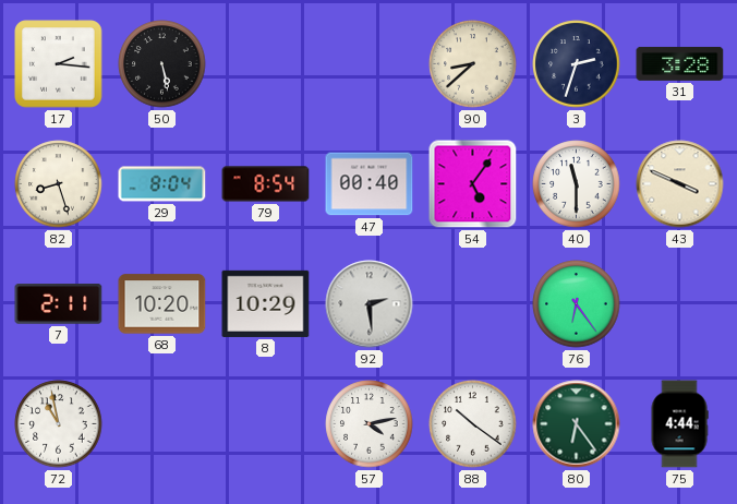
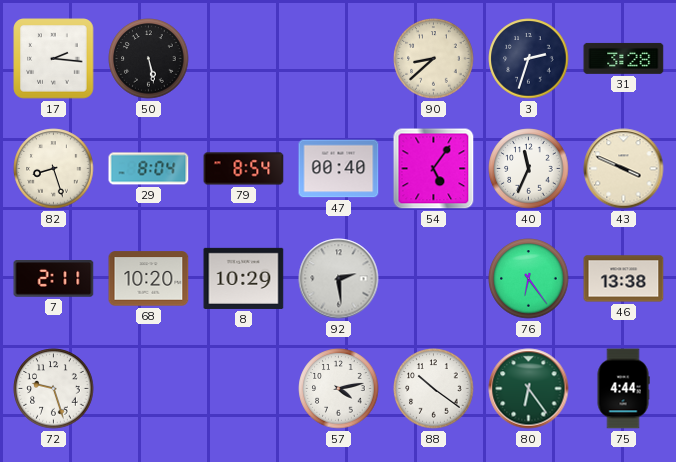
40: 11:30 -> 11:34
46: none -> 13:38
72: 10:58 -> 9:27
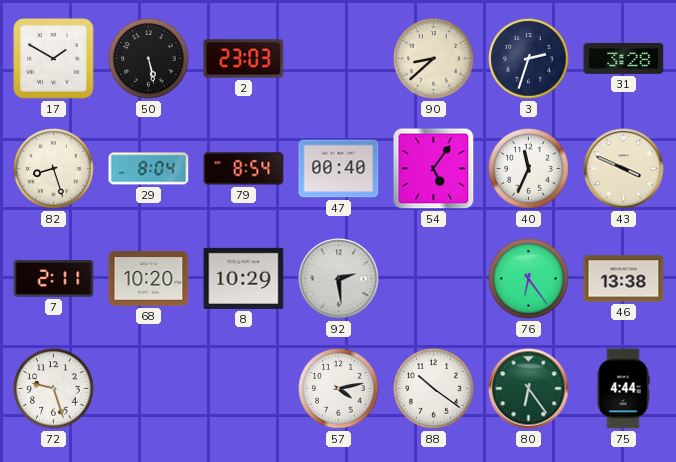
17: 2:16 -> 1:50
2: none -> 23:03
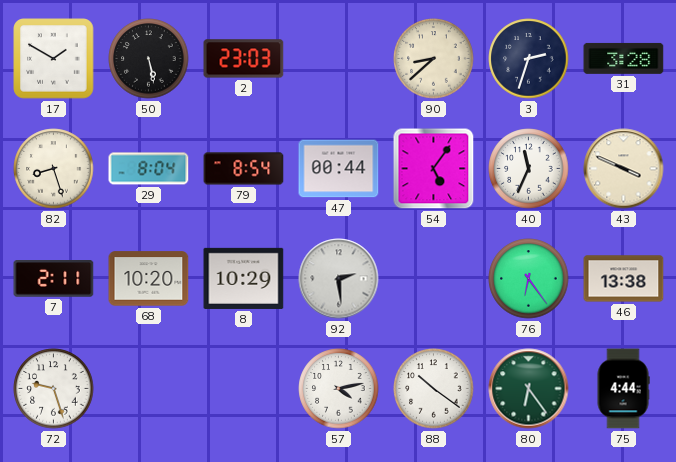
47: 00:40 -> 00:44
